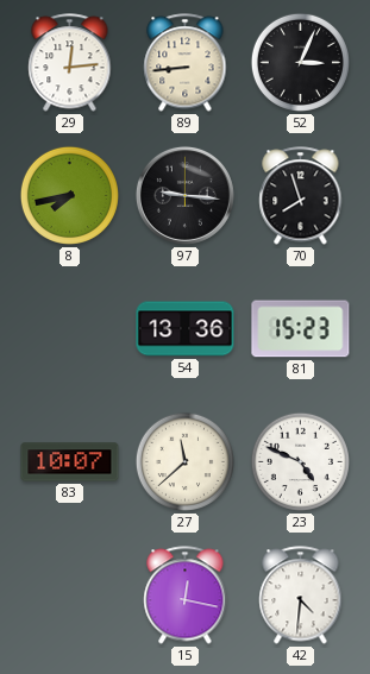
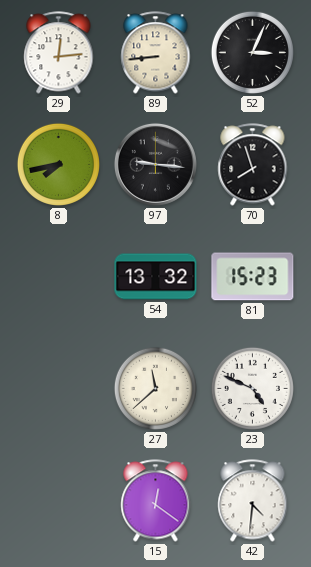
54: 13:36 -> 13:32
83: 10:07 -> none
15: 12:17 -> 12:21
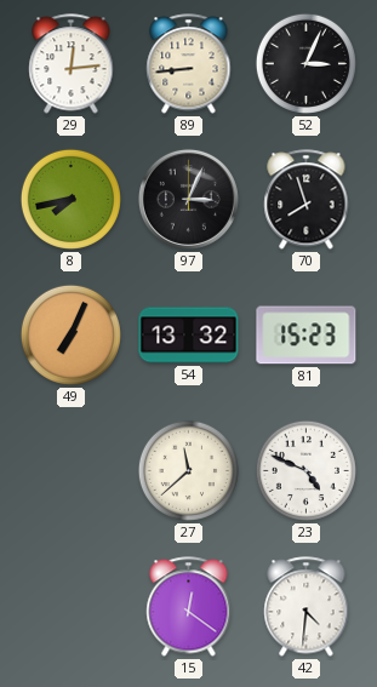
97: 9:16 -> 3:04
49: none -> 7:04
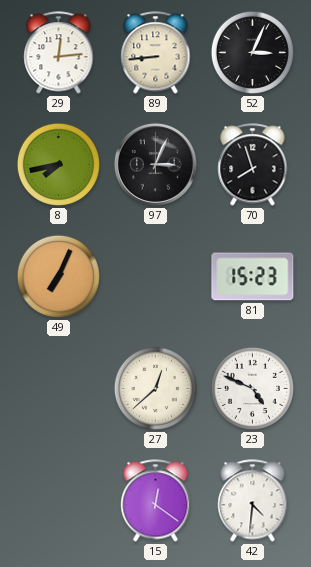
54: 13:32 -> none
27: 11:38 -> 12:38
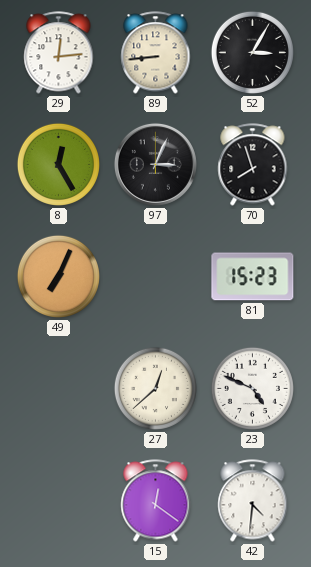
52: 3:04 -> 3:05
8: 7:43 -> 12:25
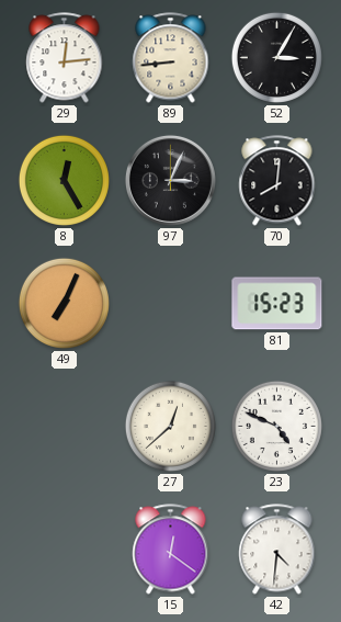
70: 7:57 -> 8:01
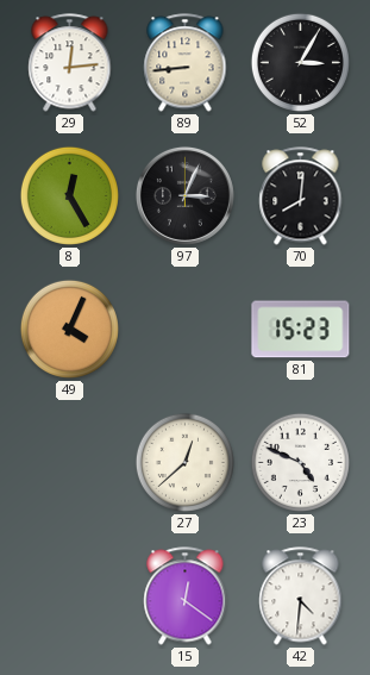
49: 7:04 -> 4:04
